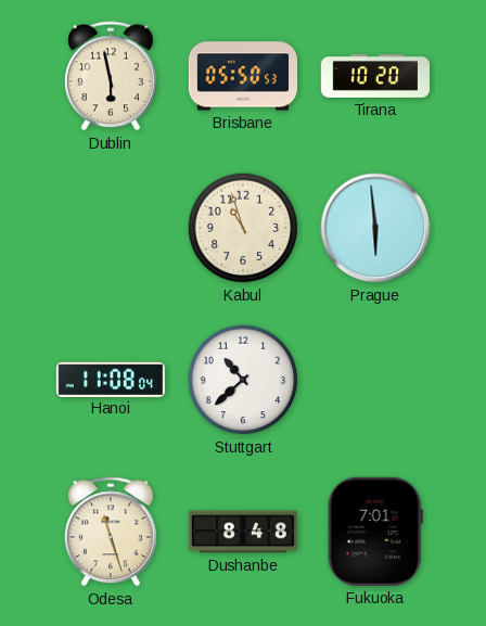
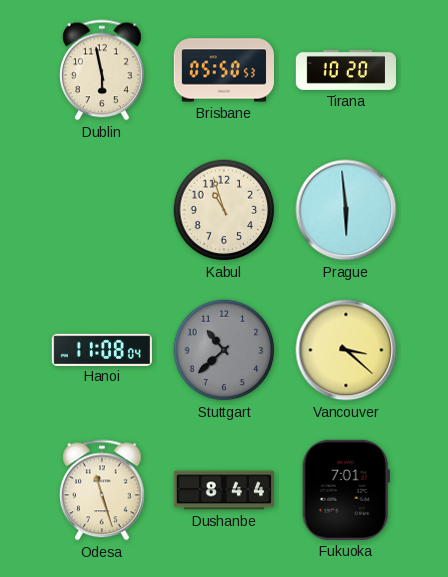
Stuttgart dial: white -> grey
Vancouver: none -> 3:22
Dushanbe: 8:48 -> 8:44
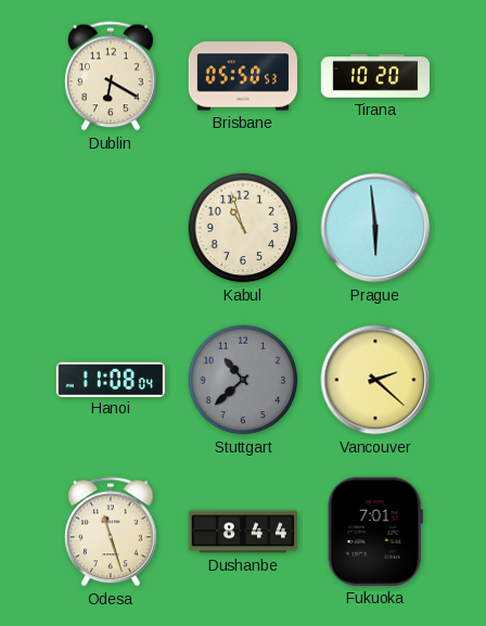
Dublin: 5:58 -> 6:20
Vancouver: 3:22 -> 2:22
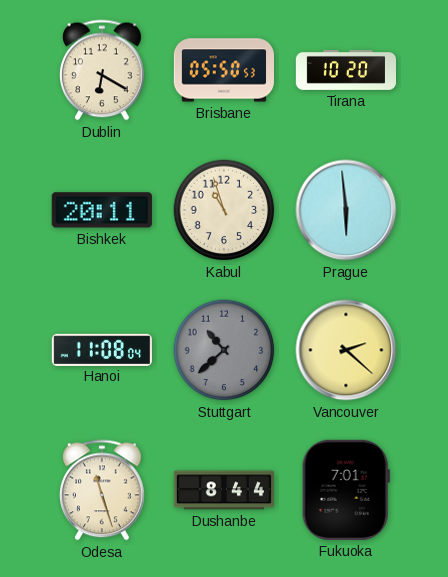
Bishkek: none -> 20:11
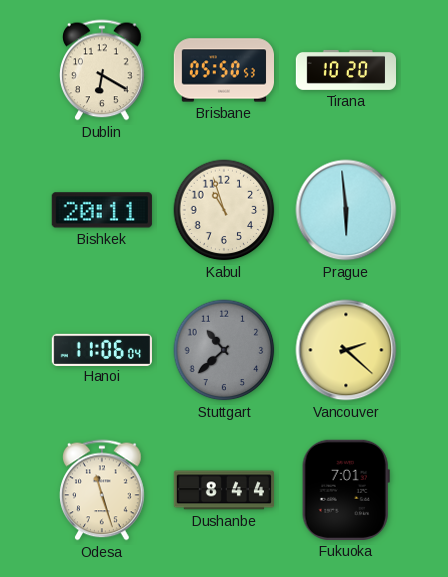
Hanoi: 11:08 -> 11:06
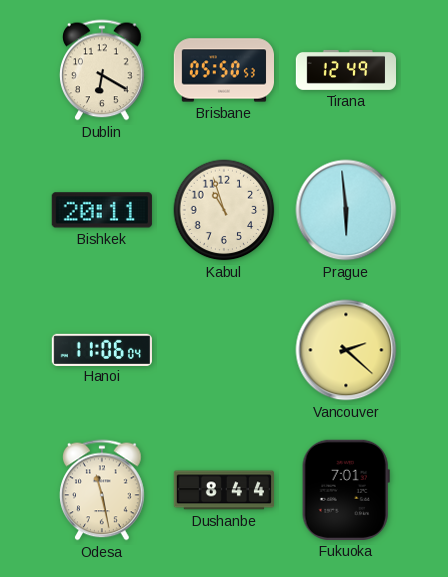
Tirana: 10:20 -> 12:49
Stuttgart: 10:38 -> none
Odesa: 11:27 -> 11:28
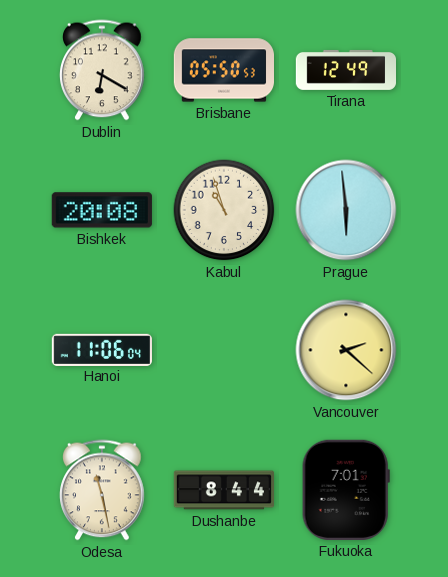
Bishkek: 20:11 -> 20:08
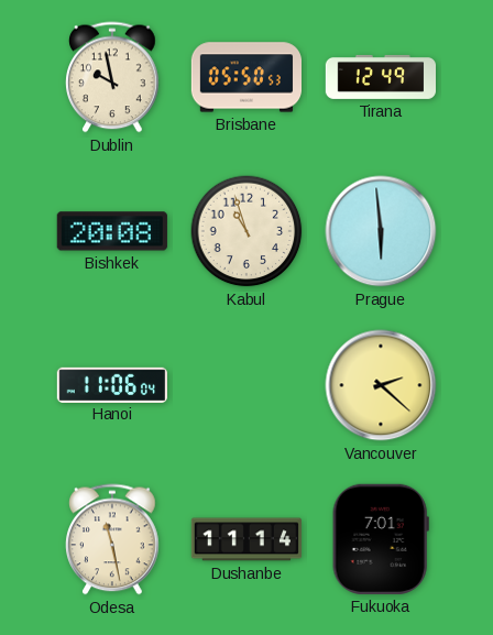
Dublin: 6:20 -> 9:58
Dushanbe: 8:44 -> 11:14
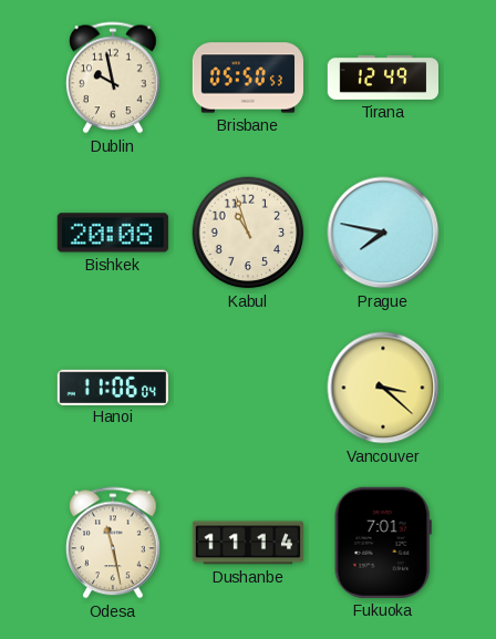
Prague: 5:59 -> 7:47
Vancouver: 2:22 -> 3:22
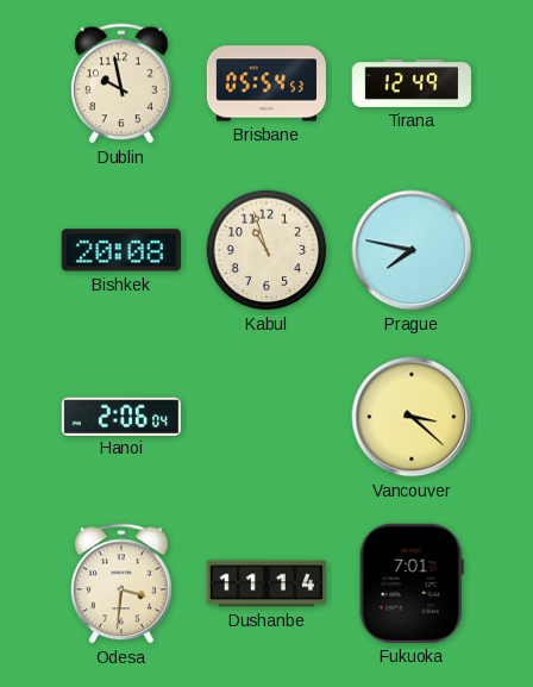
Brisbane: 05:50 -> 05:54
Hanoi: 11:06 -> 2:06
Odesa: 11:28 -> 3:31
